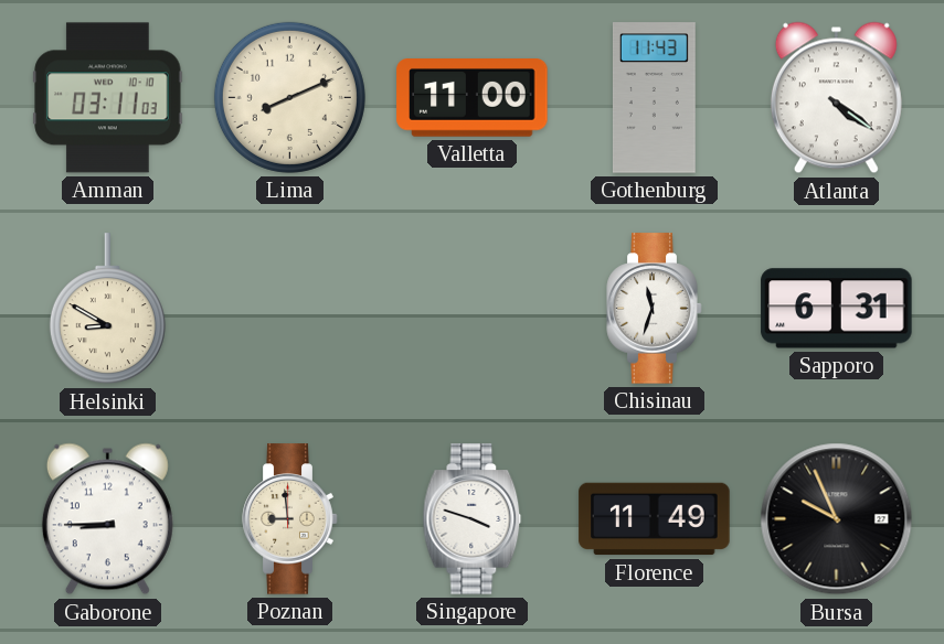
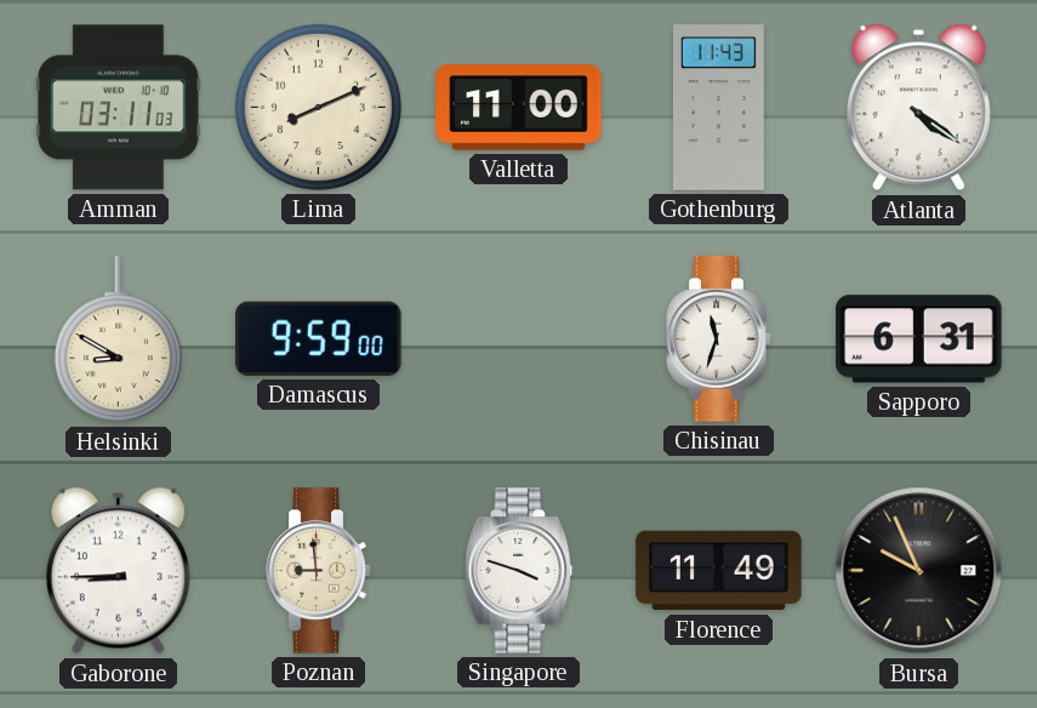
Damascus: none -> 9:59
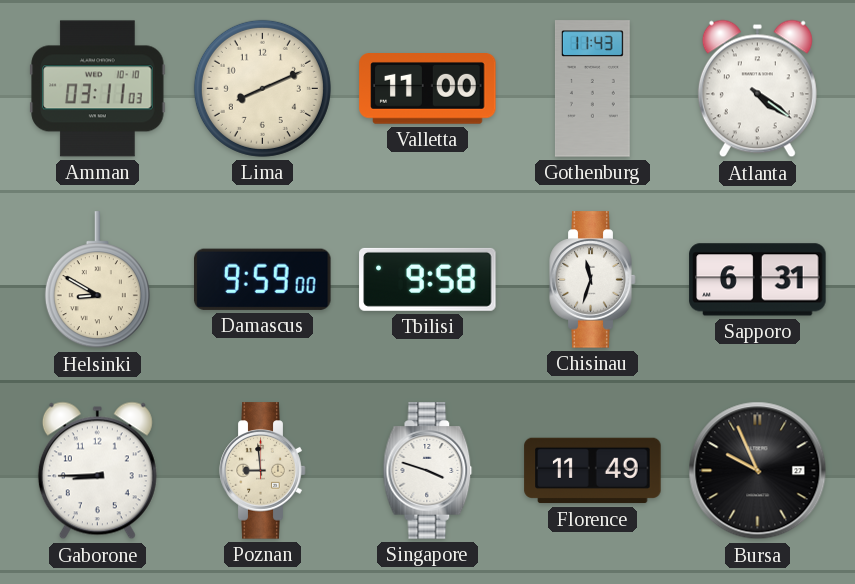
Tbilisi: none -> 9:58
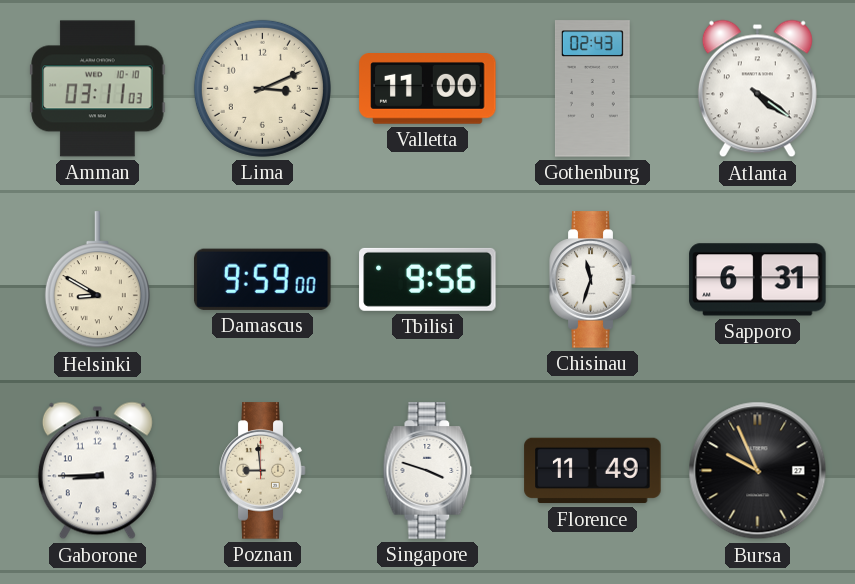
Lima: 8:11 -> 3:11
Gothenburg: 11:43 -> 02:43
Tbilisi: 9:58 -> 9:56
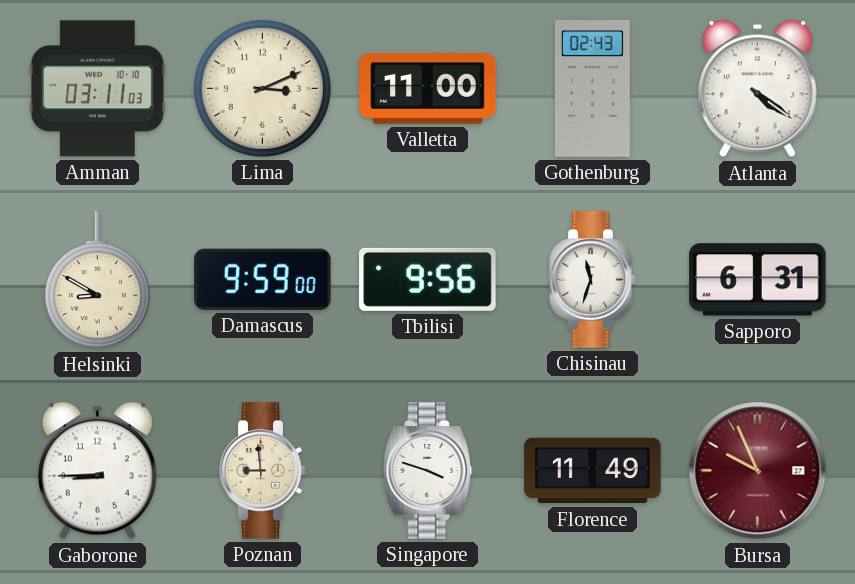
Bursa dial: black -> burgundy
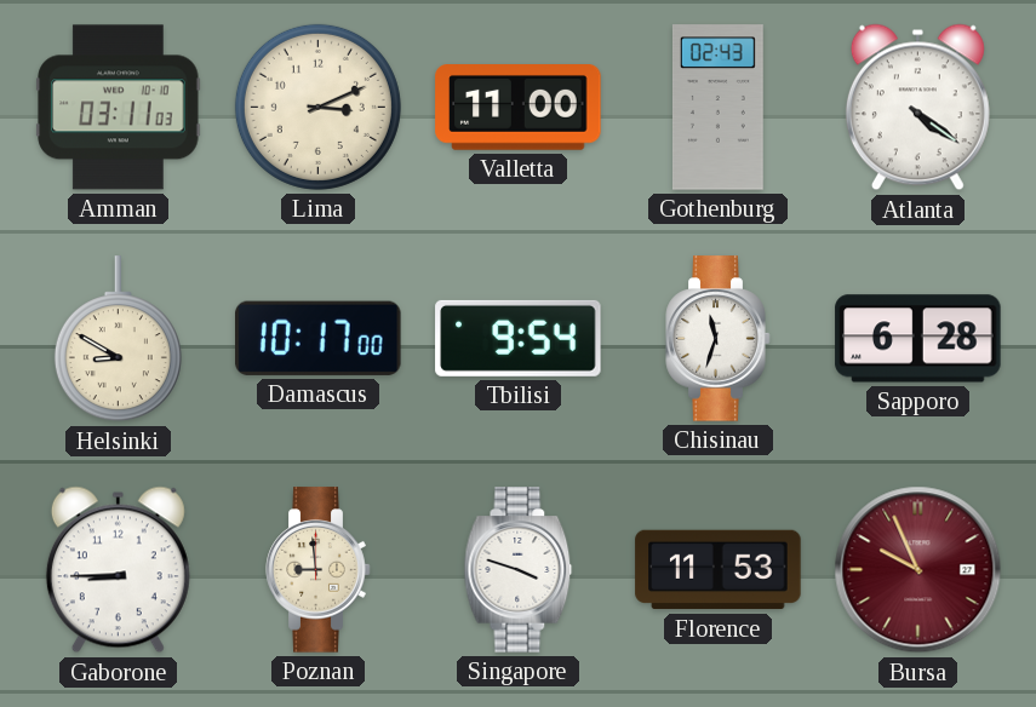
Damascus: 9:59 -> 10:17
Tbilisi: 9:56 -> 9:54
Sapporo: 6:31 -> 6:28
Florence: 11:49 -> 11:53
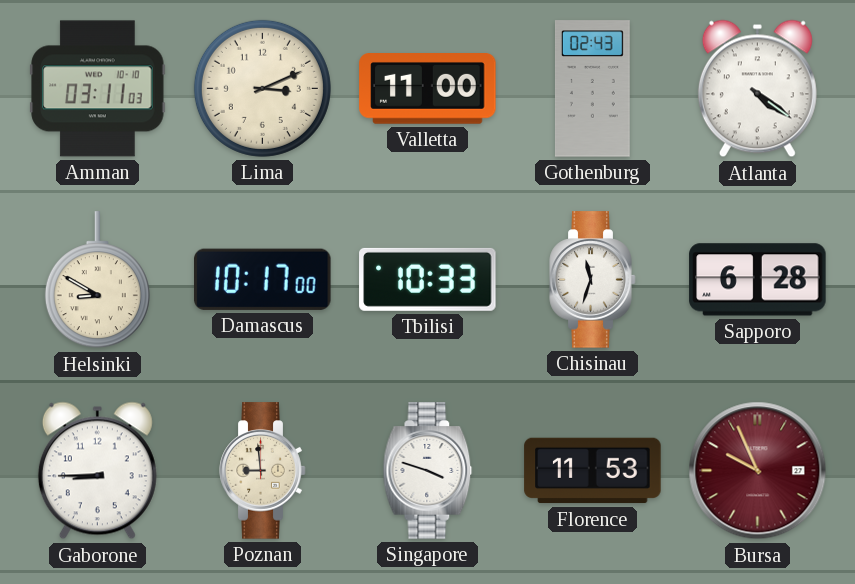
Tbilisi: 9:54 -> 10:33
